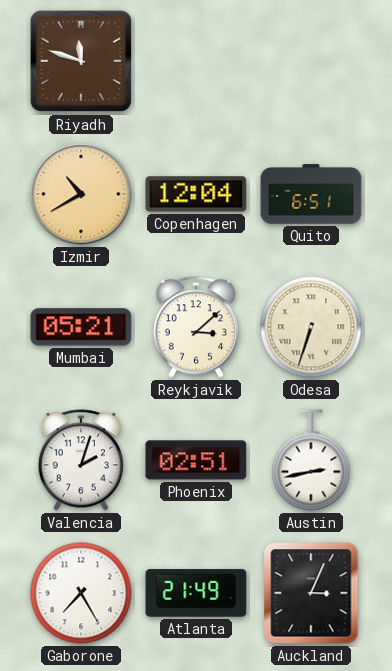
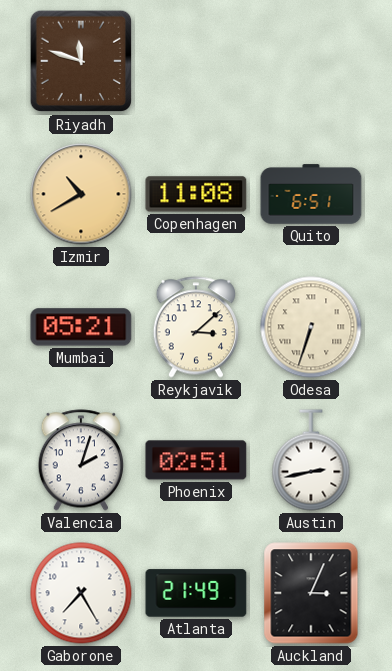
Copenhagen: 12:04 -> 11:08
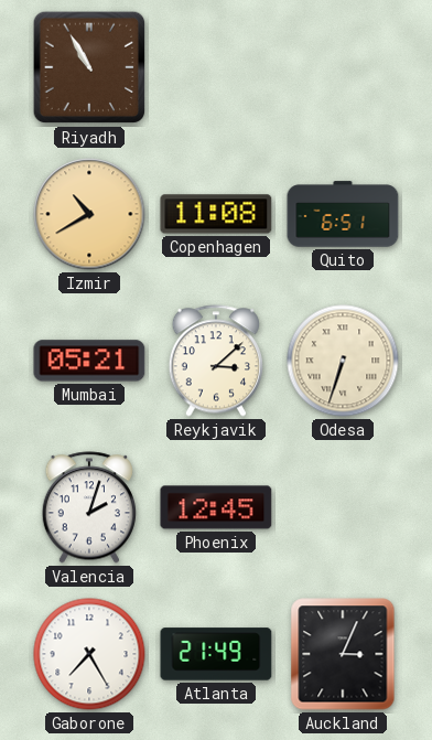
Riyadh: 11:48 -> 10:55
Phoenix: 02:51 -> 12:45
Austin: 2:43 -> none
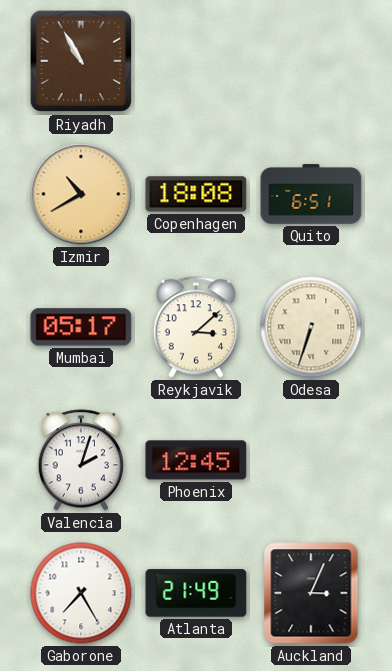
Copenhagen: 11:08 -> 18:08
Mumbai: 05:21 -> 05:17
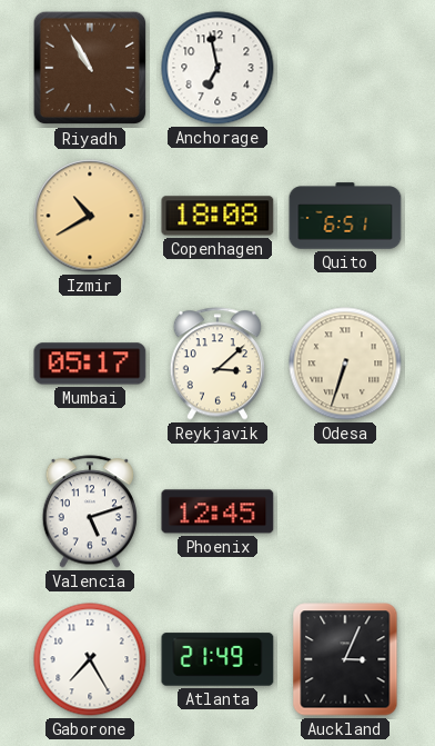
Anchorage: none -> 6:58
Valencia: 2:03 -> 5:12
